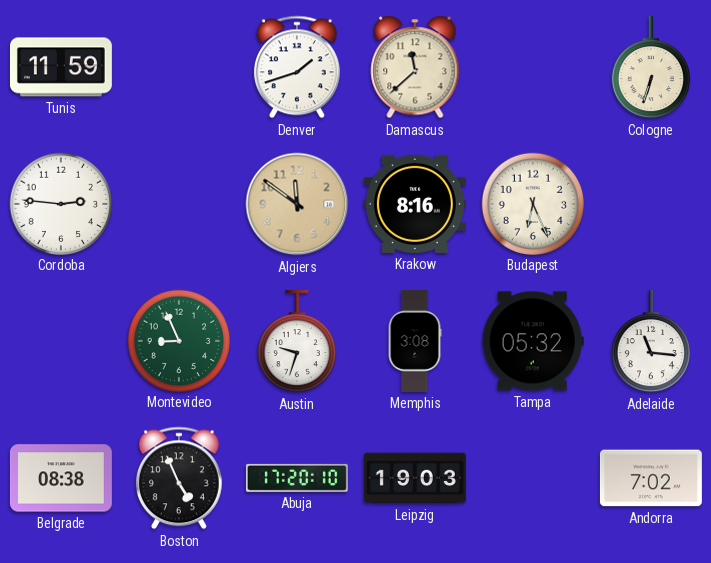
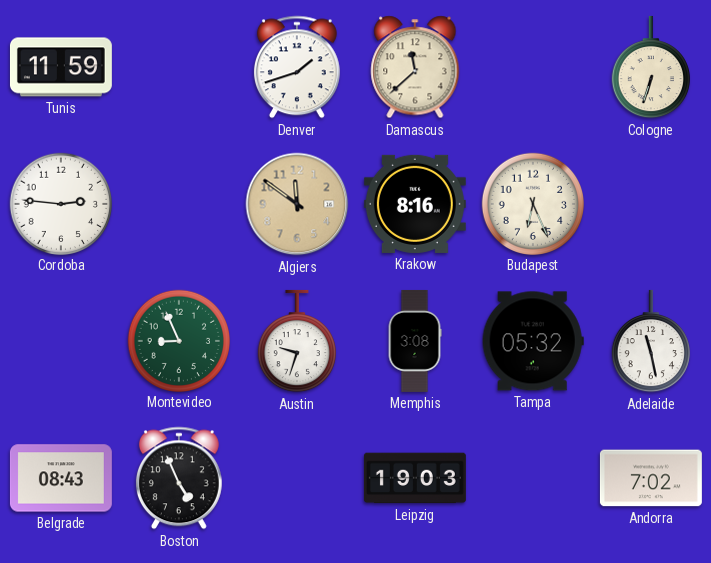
Adelaide: 11:16 -> 11:28
Belgrade: 08:38 -> 08:43
Abuja: 17:20 -> none
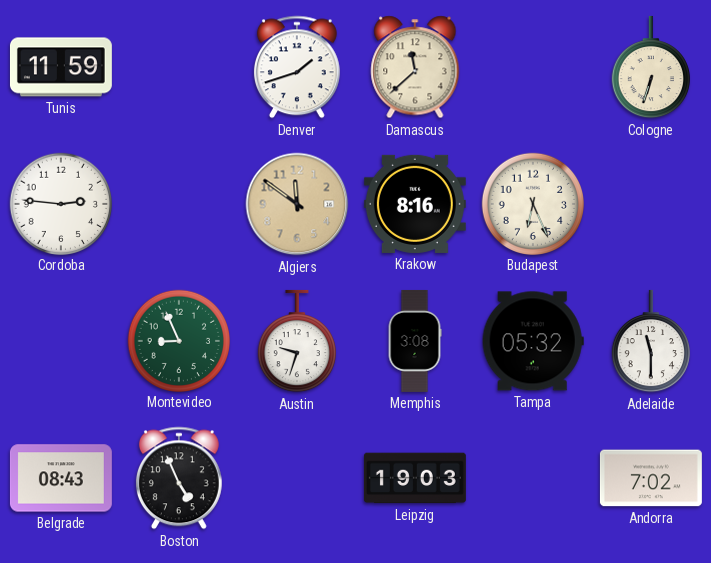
Adelaide: 11:28 -> 11:30
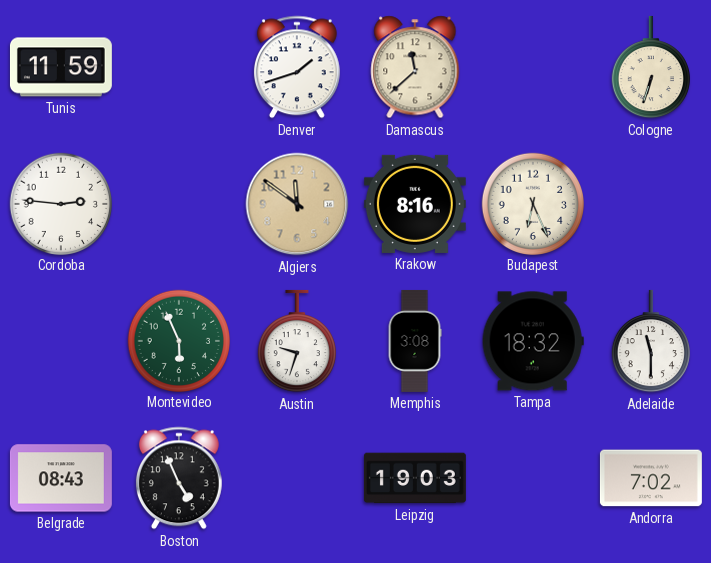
Montevideo: 8:56 -> 5:56
Tampa: 05:32 -> 18:32
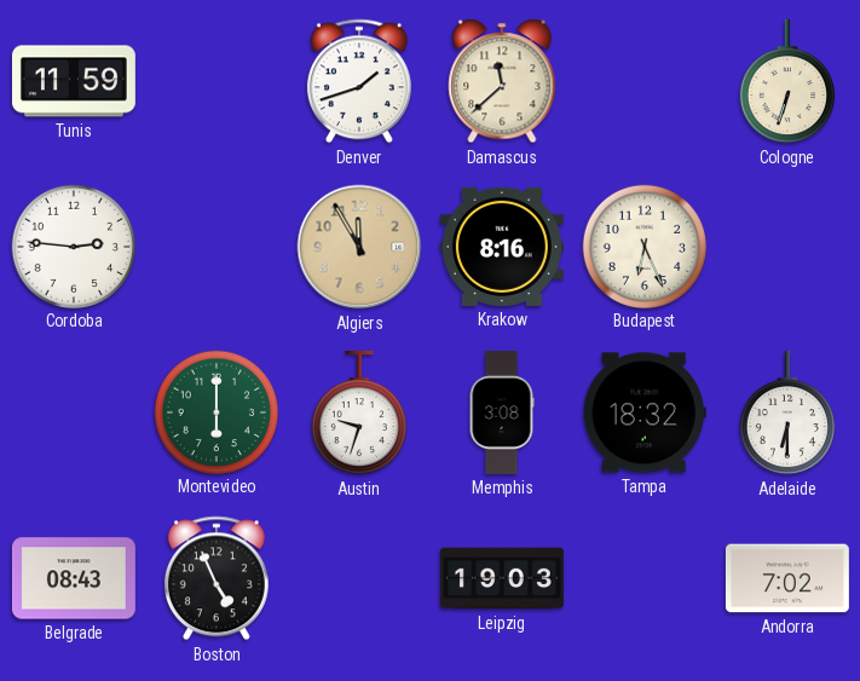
Algiers: 11:51 -> 11:55
Montevideo: 5:56 -> 6:00
Adelaide: 11:30 -> 6:30
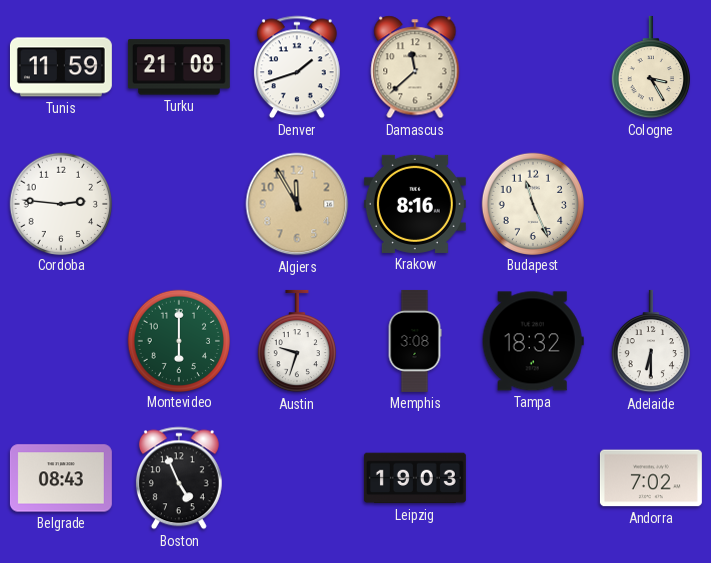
Turku: none -> 21:08
Cologne: 6:33 -> 3:25
Budapest: 6:26 -> 11:26
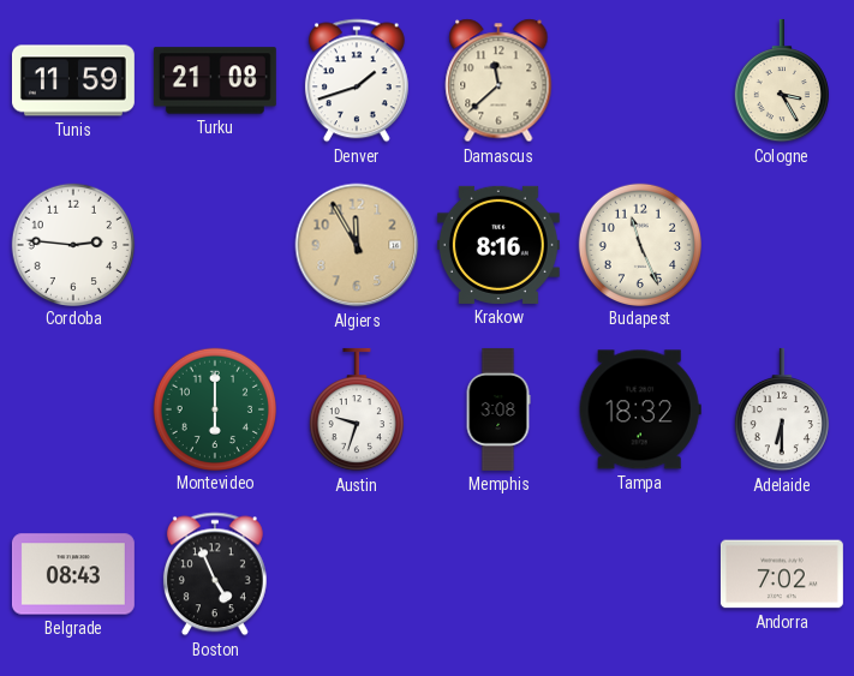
Leipzig: 19:03 -> none
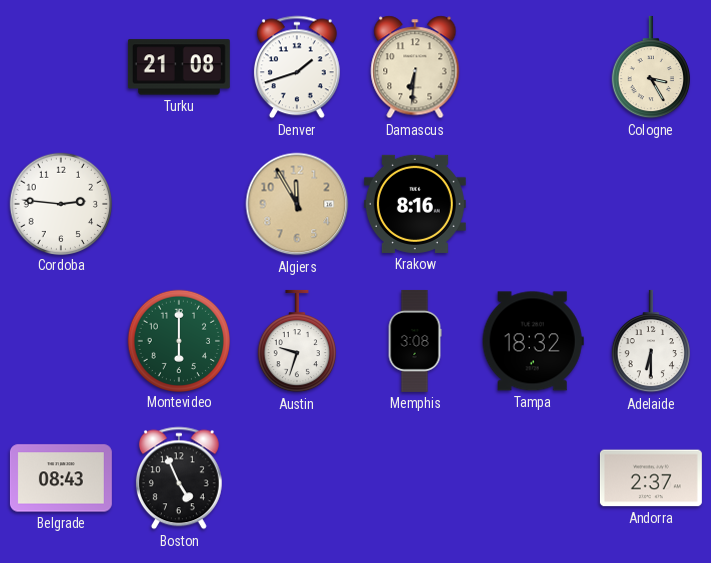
Tunis: 11:59 -> none
Damascus: 11:38 -> 6:31
Budapest: 11:26 -> none
Andorra: 7:02 -> 2:37
